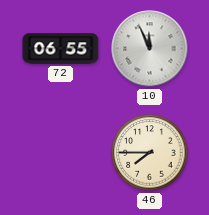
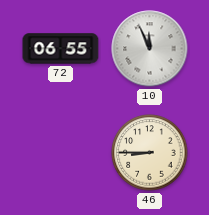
46: 7:45 -> 8:45
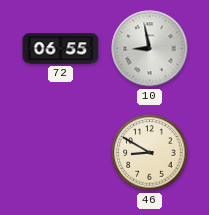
10: 11:56 -> 8:58
46: 8:45 -> 8:50
